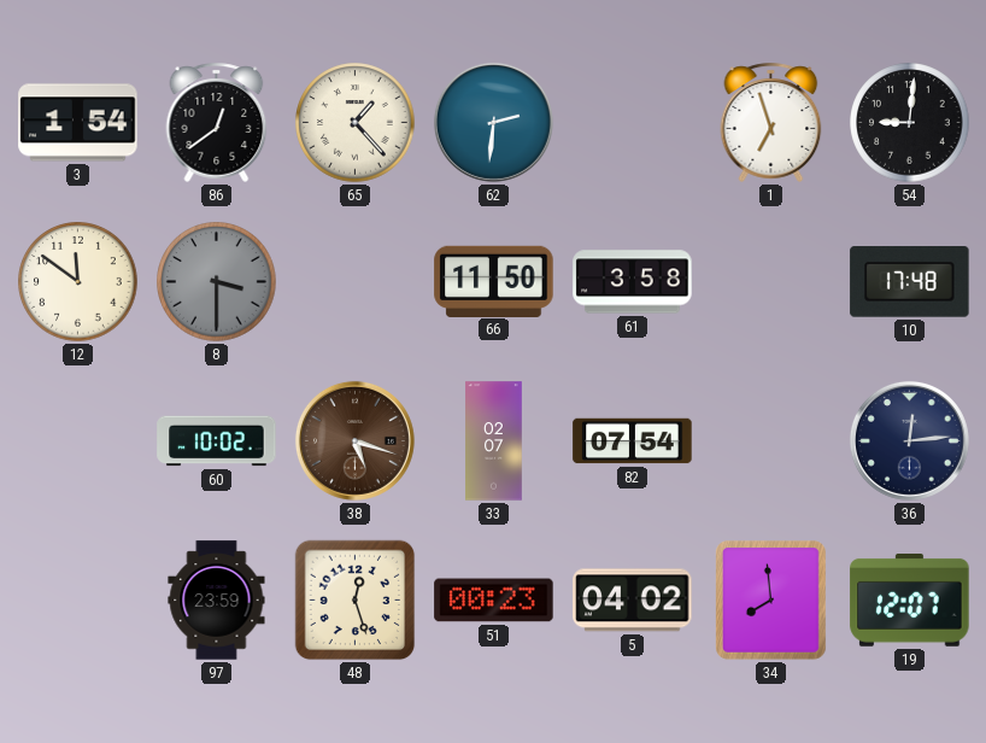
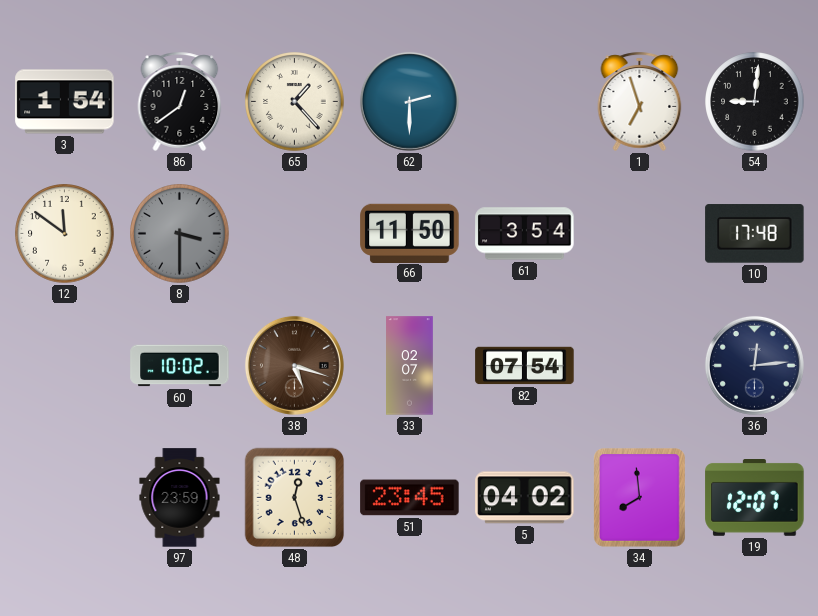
62: 2:31 -> 2:30
61: 3:58 -> 3:54
51: 00:23 -> 23:45
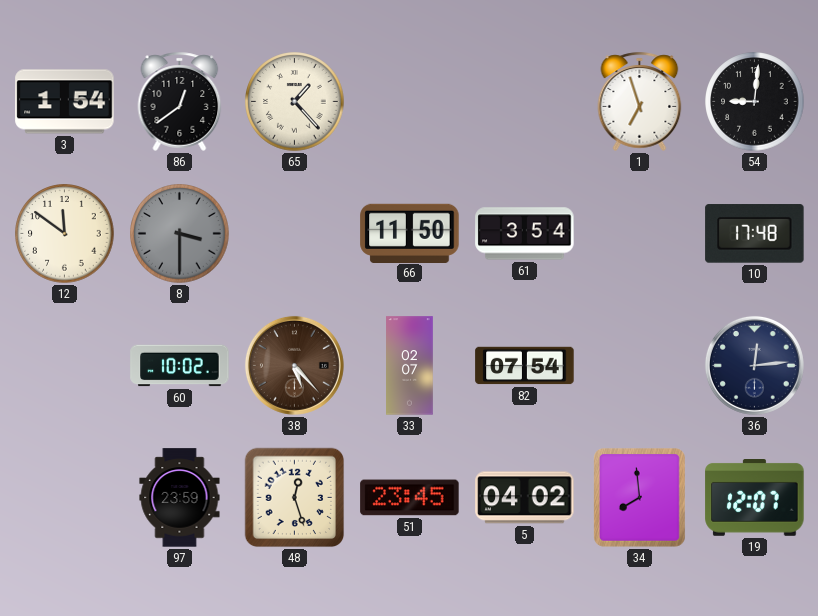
62: 2:30 -> none
38: 5:18 -> 5:23
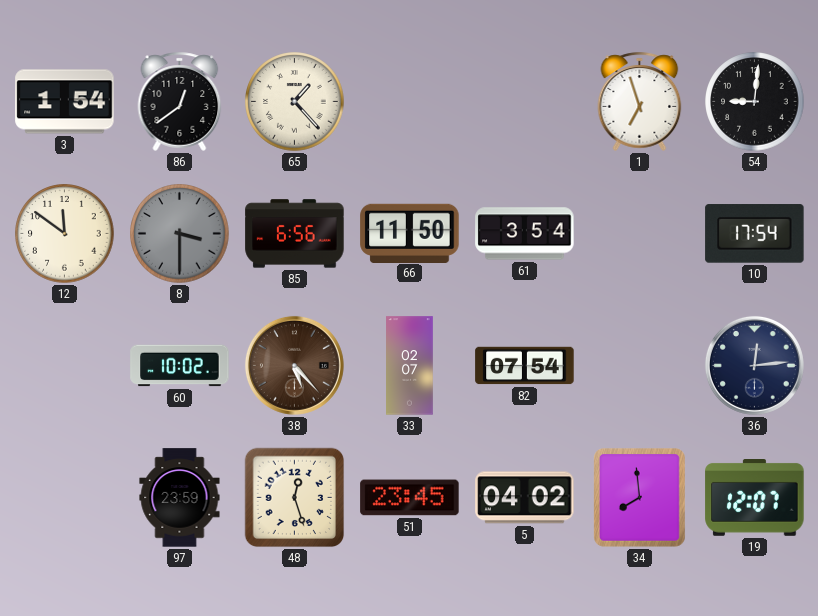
85: none -> 6:56
10: 17:48 -> 17:54
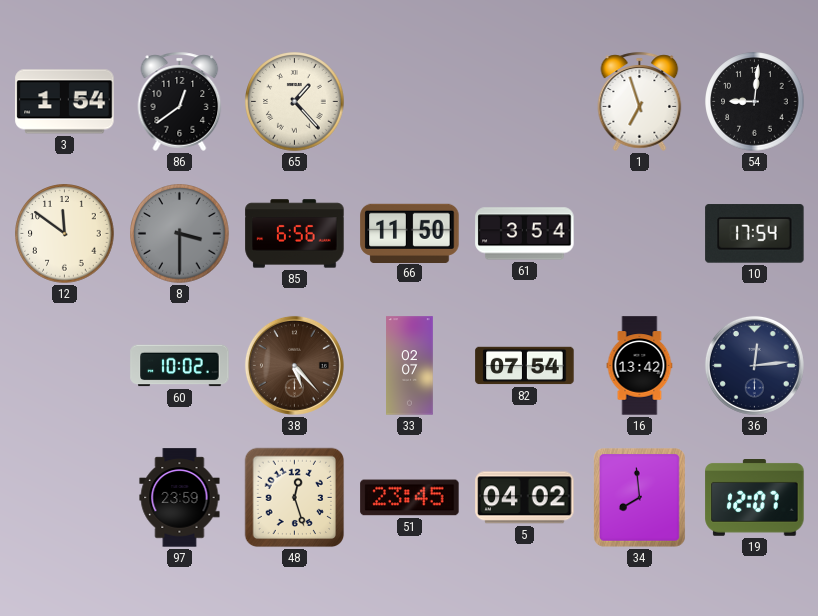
16: none -> 13:42
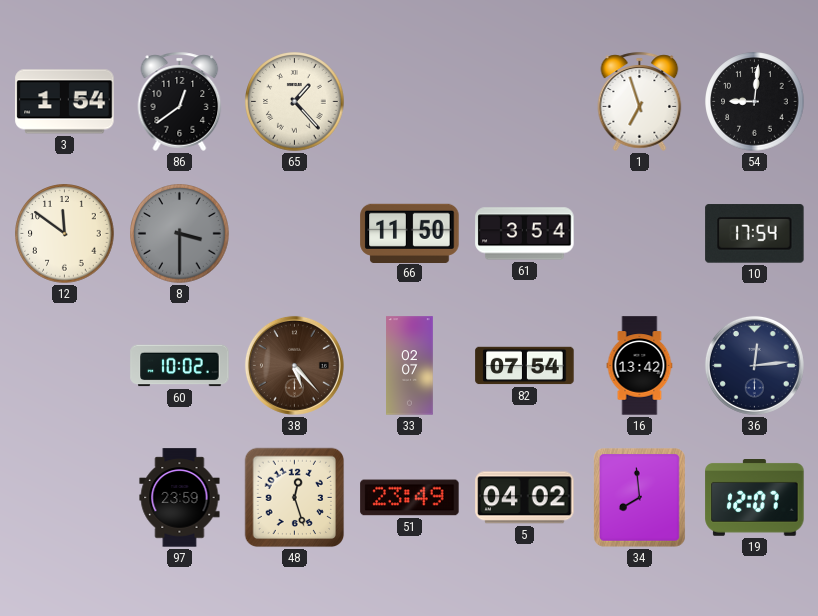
85: 6:56 -> none
51: 23:45 -> 23:49
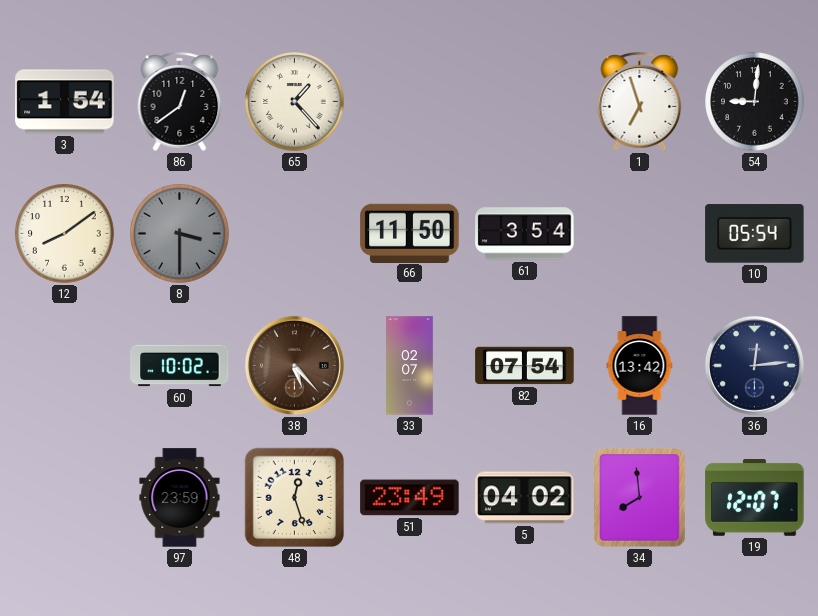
12: 11:51 -> 8:09
10: 17:54 -> 05:54
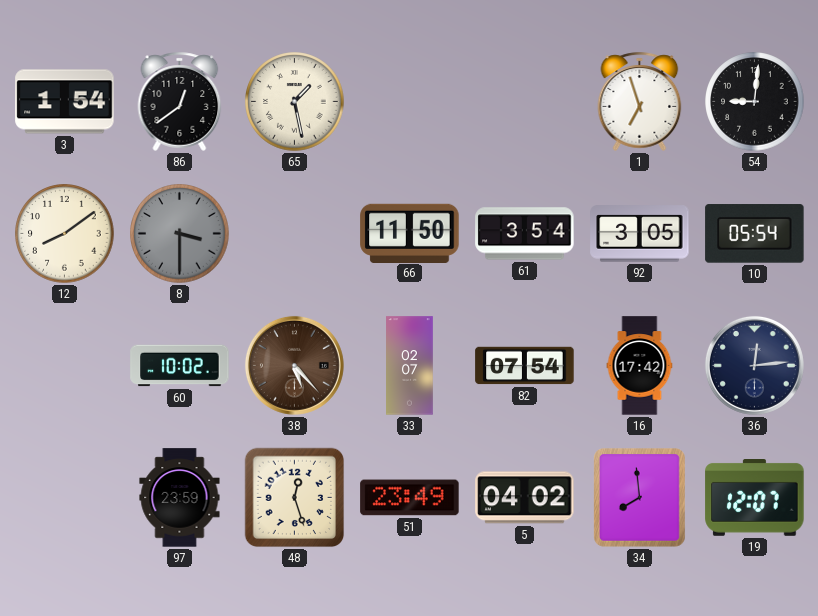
65: 1:23 -> 1:28
92: none -> 3:05
16: 13:42 -> 17:42
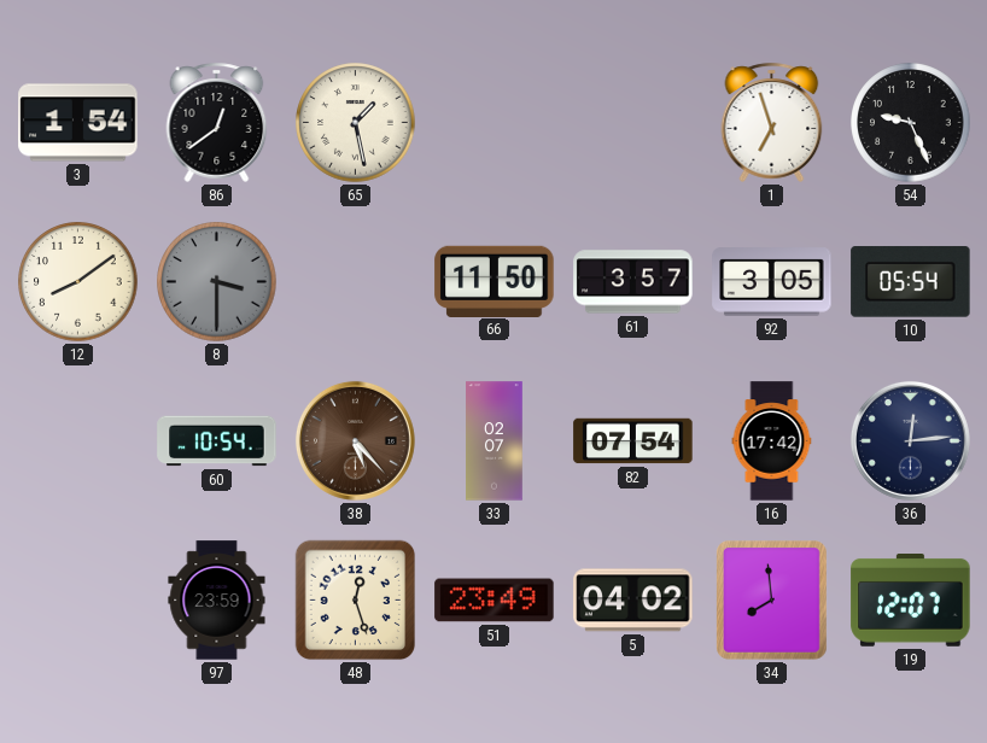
54: 9:01 -> 9:26
61: 3:54 -> 3:57
60: 10:02 -> 10:54
